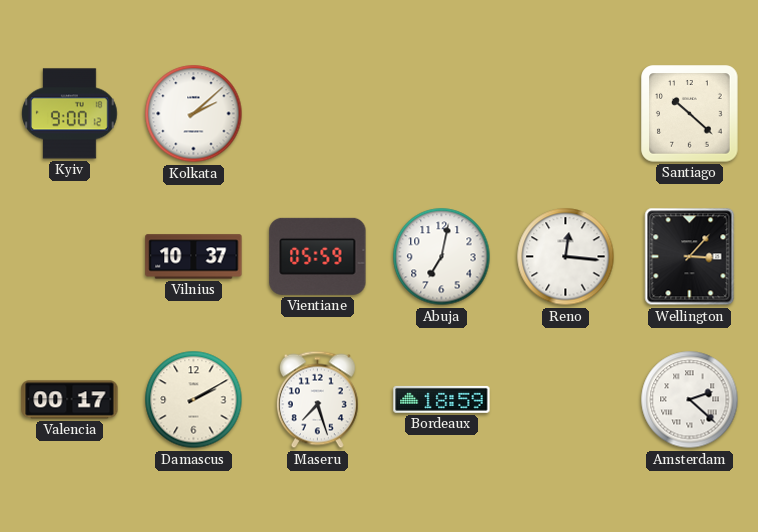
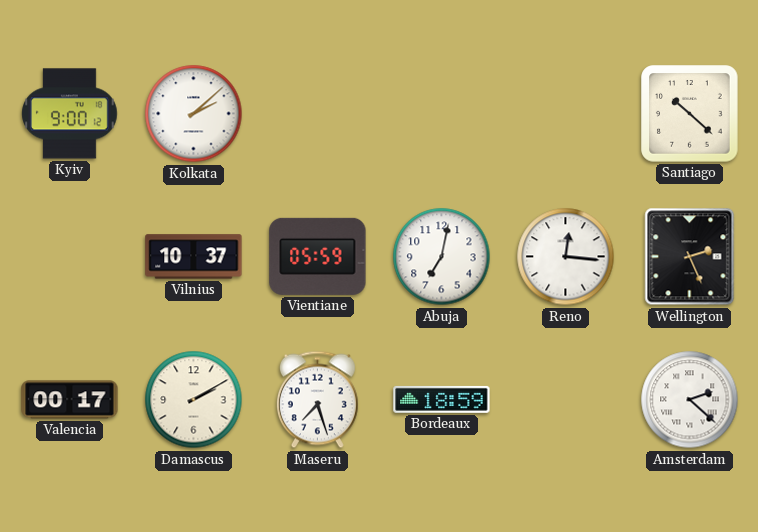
Wellington: 3:07 -> 2:26
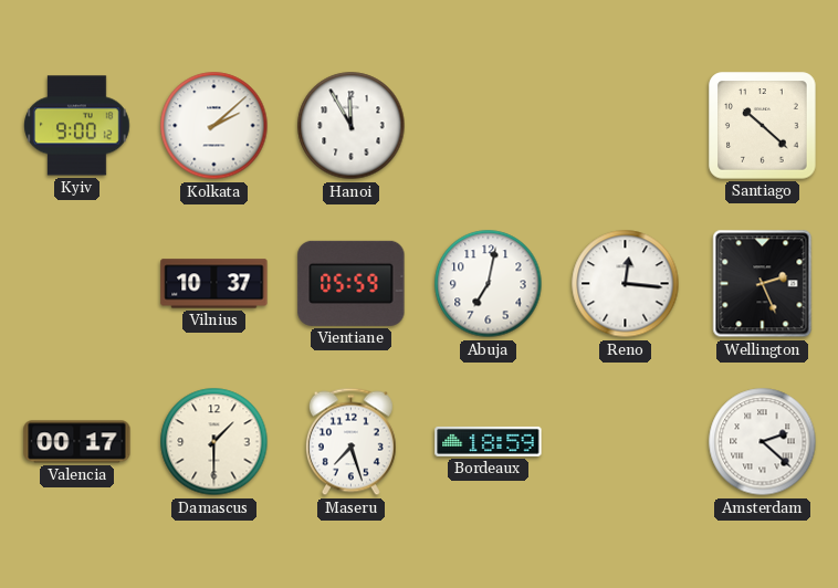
Hanoi: none -> 11:55
Damascus: 2:10 -> 1:30
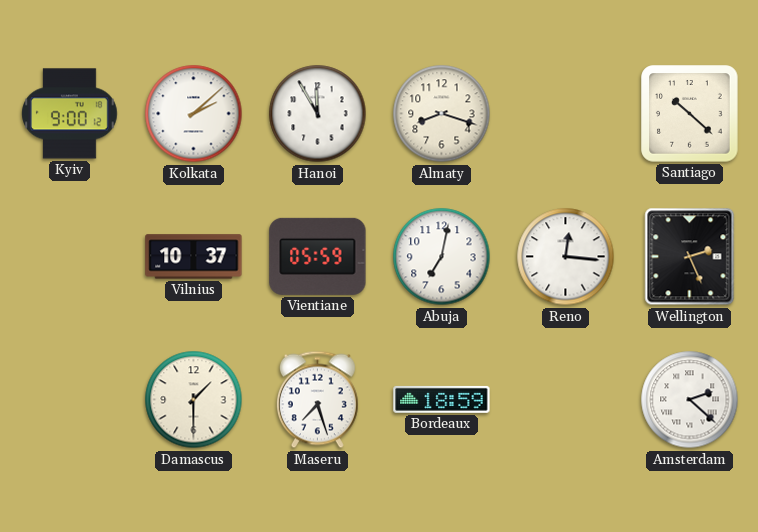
Almaty: none -> 8:18
Valencia: 00:17 -> none
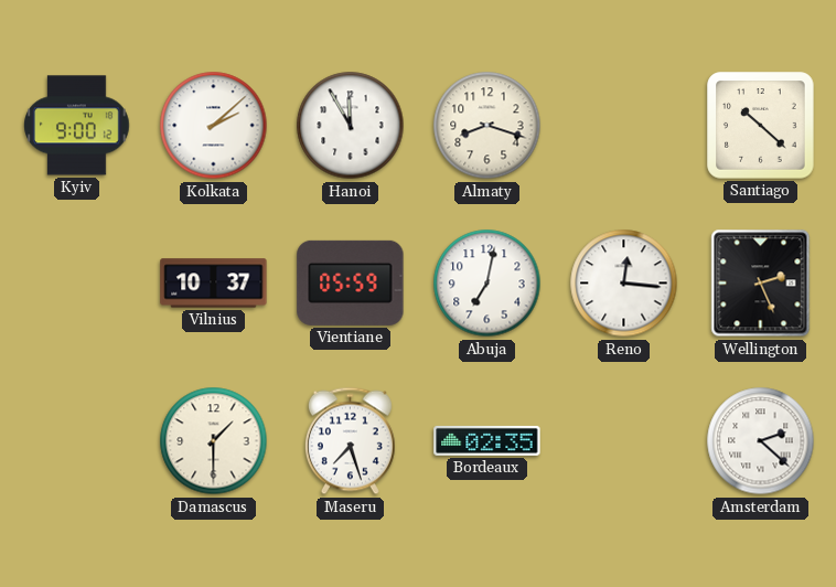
Bordeaux: 18:59 -> 02:35
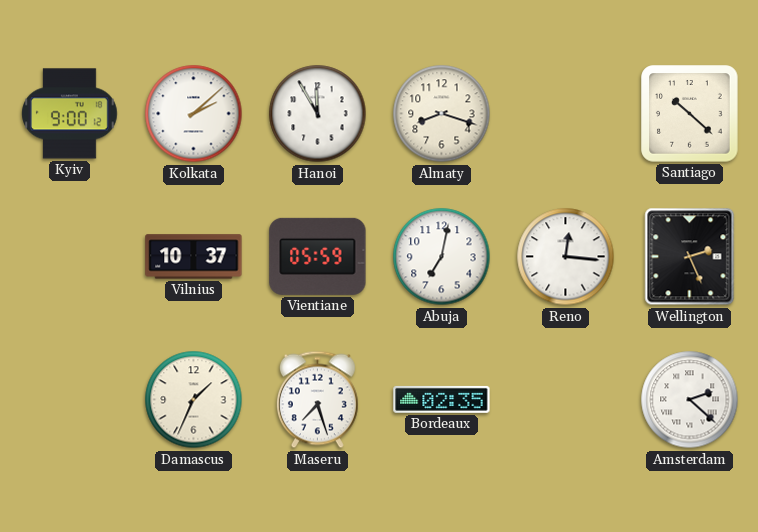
Damascus: 1:30 -> 1:34
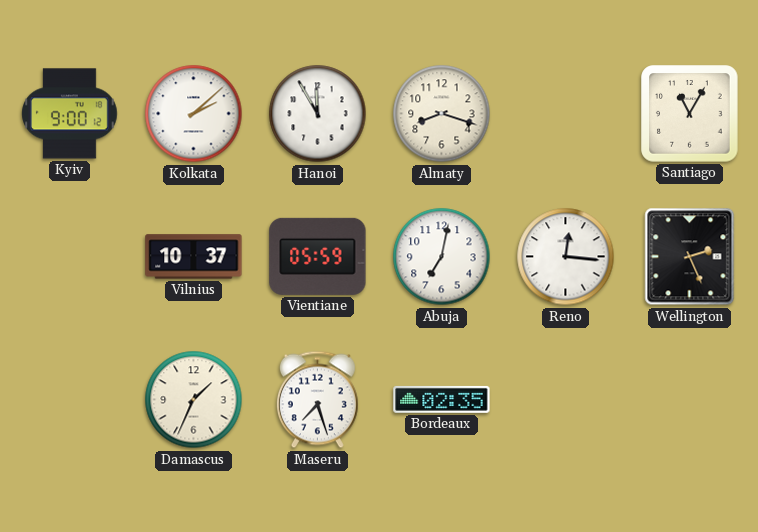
Santiago: 10:22 -> 11:05
Amsterdam: 2:22 -> none
